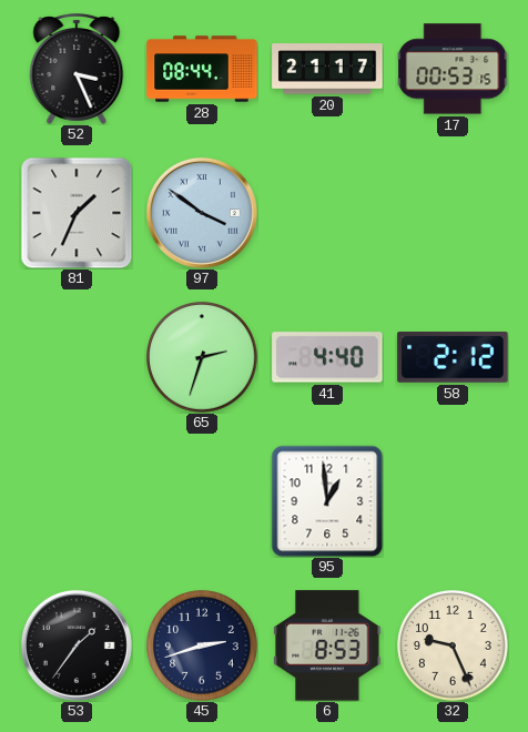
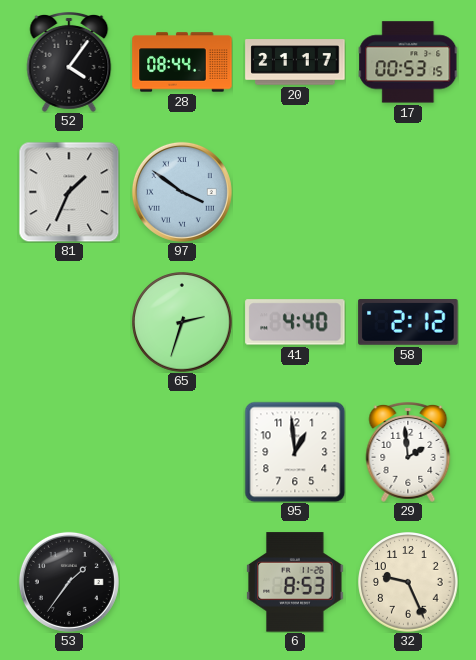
52: 3:26 -> 4:06
29: none -> 1:59
45: 2:42 -> none
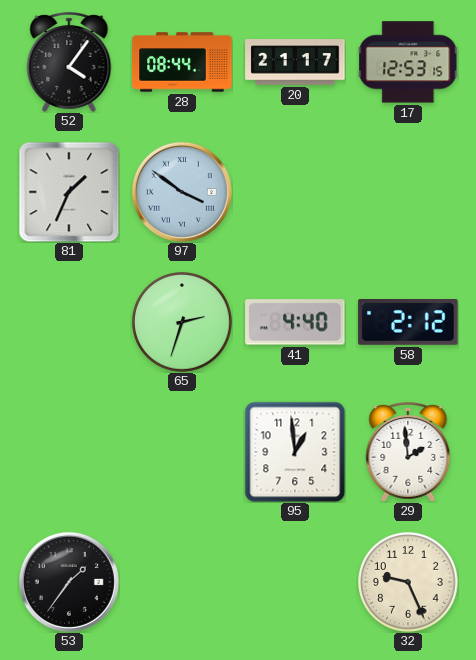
17: 00:53 -> 12:53
6: 8:53 -> none
